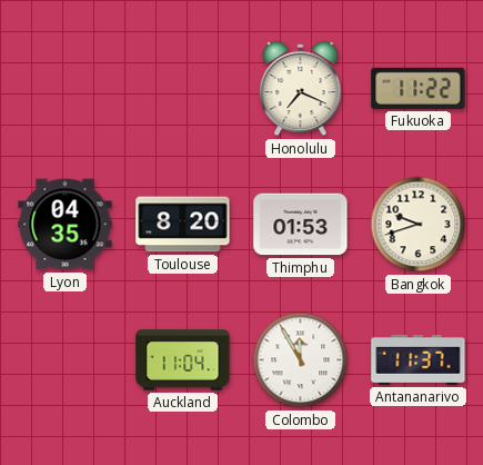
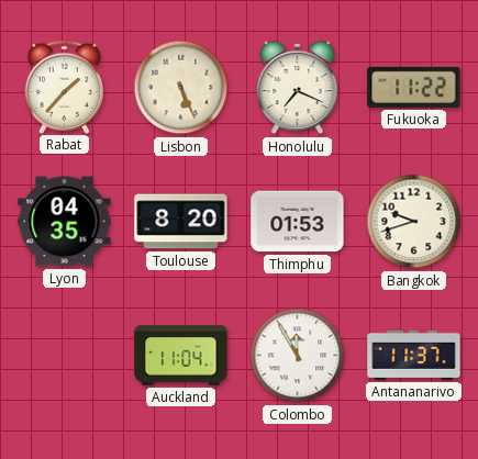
Rabat: none -> 1:37
Lisbon: none -> 5:26
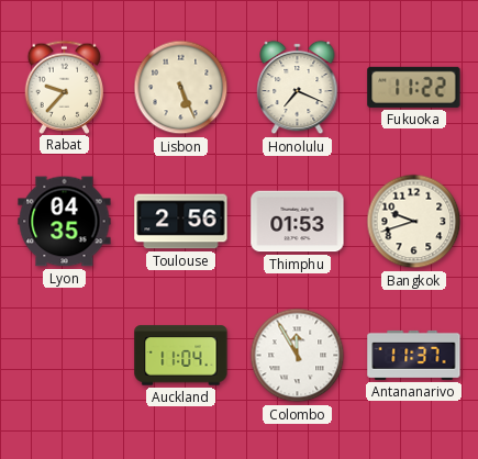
Rabat: 1:37 -> 9:37
Toulouse: 8:20 -> 2:56
